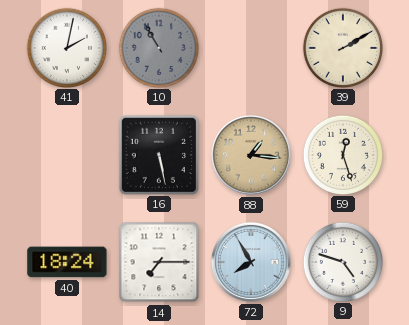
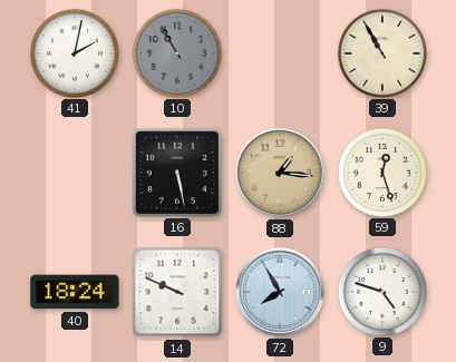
39: 2:10 -> 10:55
14: 7:15 -> 9:49
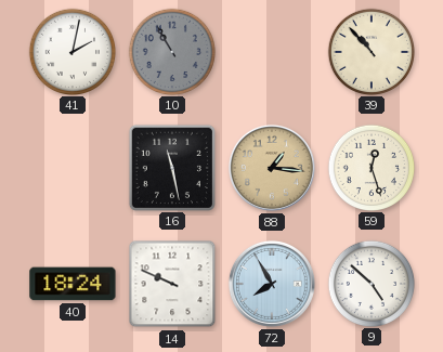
39: 10:55 -> 10:53
16: 5:28 -> 11:28
9: 4:48 -> 4:52
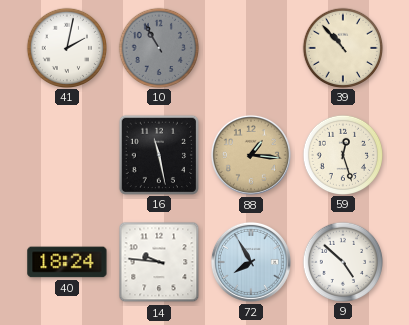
14: 9:49 -> 9:46
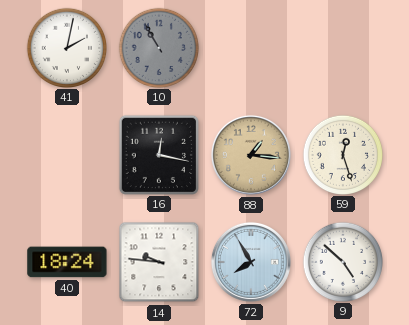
39: 10:53 -> none
16: 11:28 -> 12:17
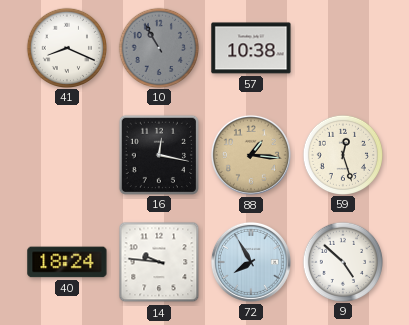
41: 2:02 -> 8:19
57: none -> 10:38
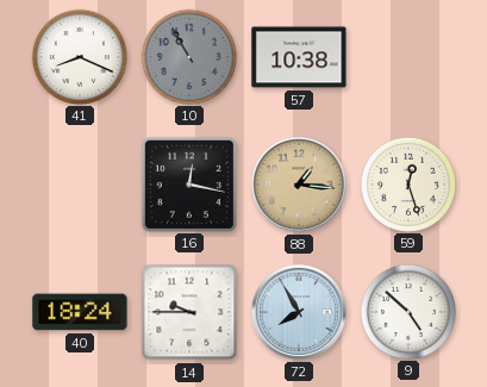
14: 9:46 -> 9:45
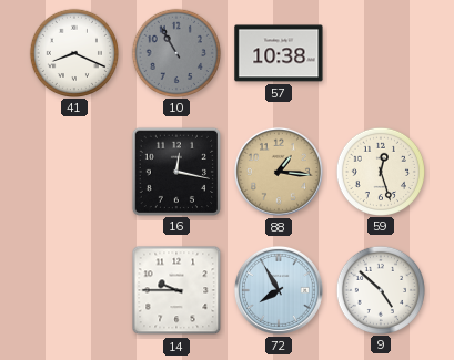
40: 18:24 -> none
